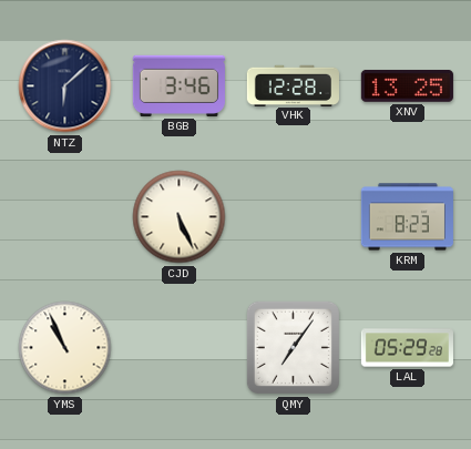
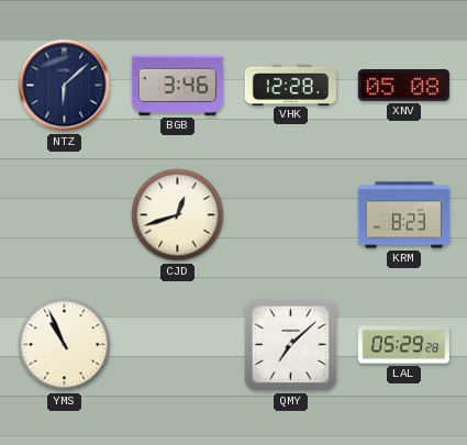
XNV: 13:25 -> 05:08
CJD: 5:26 -> 12:42
QMY: 7:06 -> 7:08
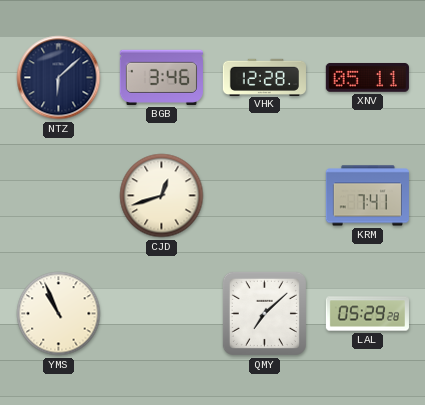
XNV: 05:08 -> 05:11
KRM: 8:23 -> 7:41
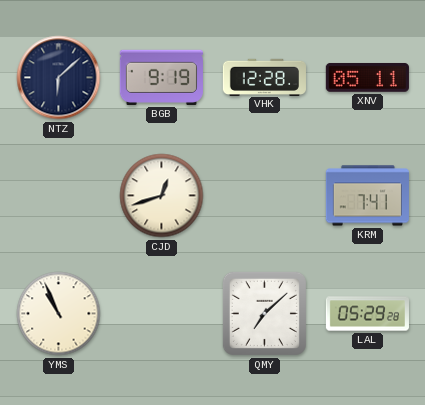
BGB: 3:46 -> 9:19
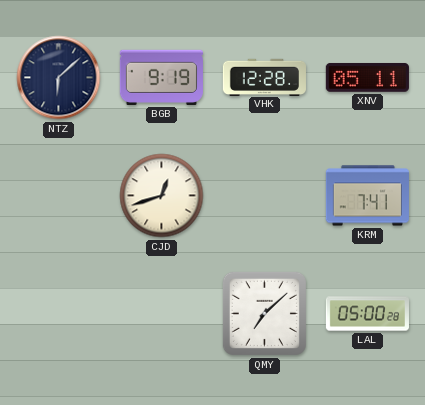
YMS: 10:56 -> none
LAL: 05:29 -> 05:00
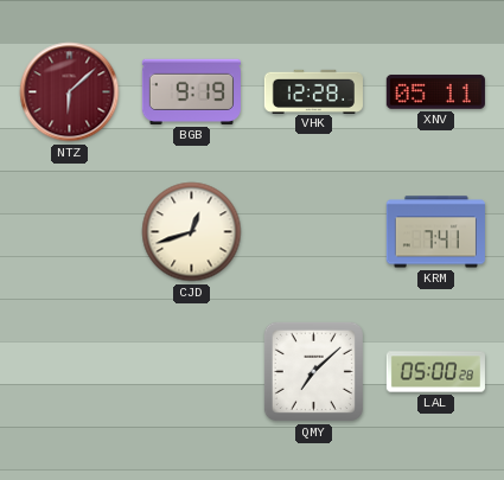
NTZ dial: navy -> burgundy
